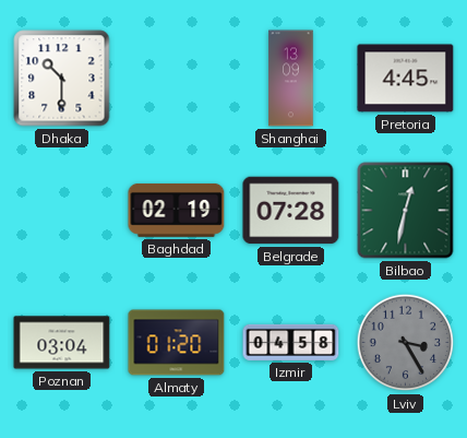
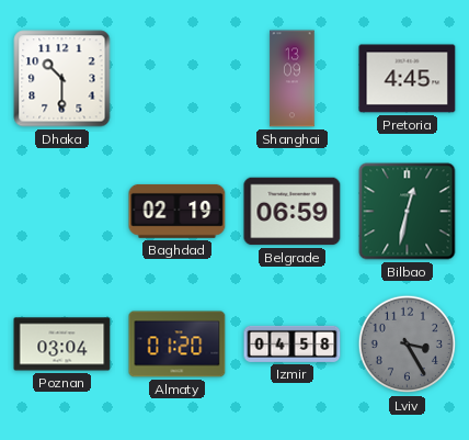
Belgrade: 07:28 -> 06:59
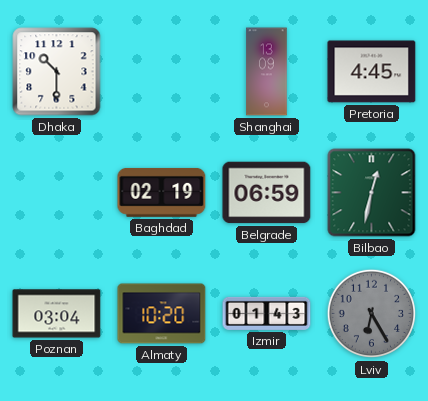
Almaty: 01:20 -> 10:20
Izmir: 04:58 -> 01:43
Lviv: 3:25 -> 6:25
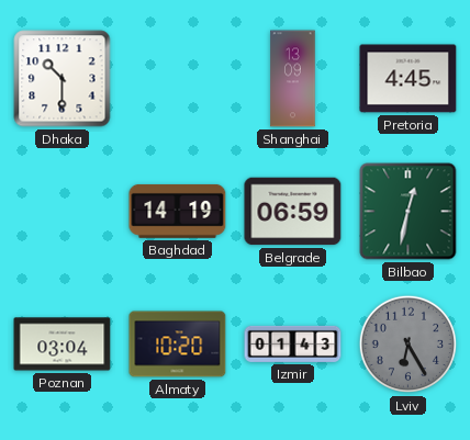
Baghdad: 02:19 -> 14:19
